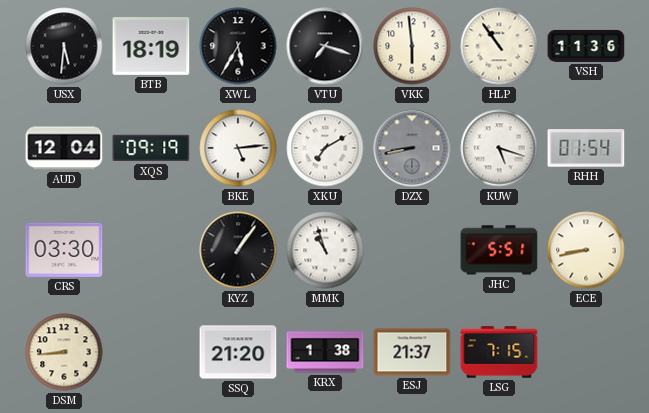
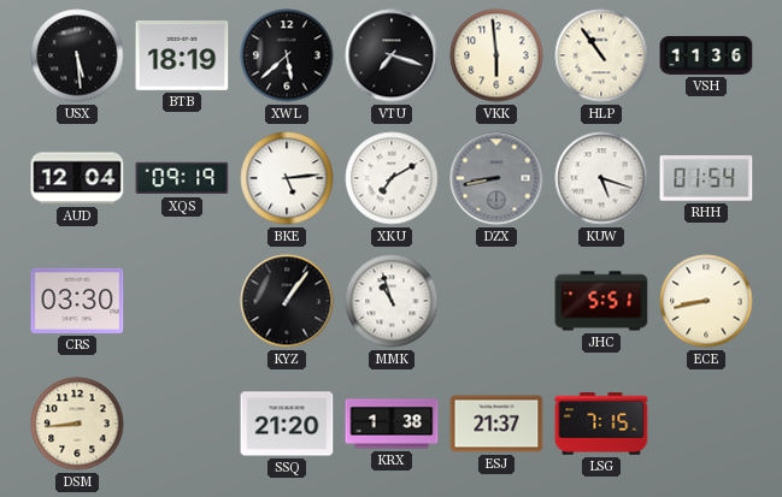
USX: 5:31 -> 5:29
XWL: 5:35 -> 5:38
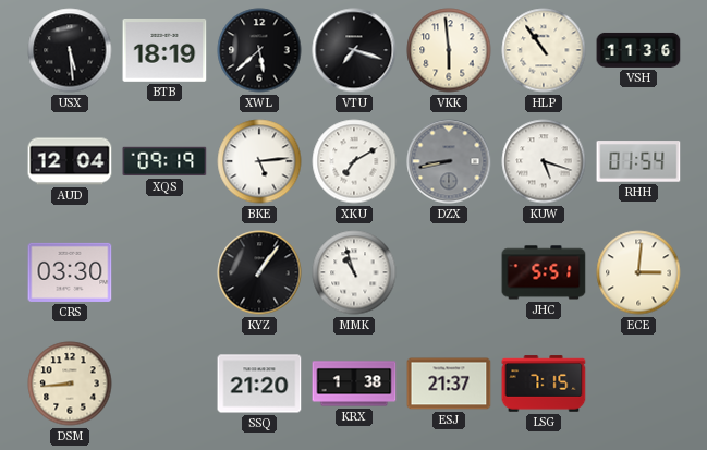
ECE: 8:43 -> 3:01
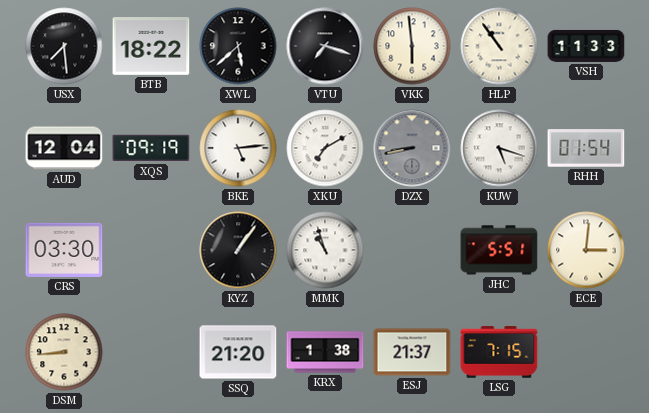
USX: 5:29 -> 7:29
BTB: 18:19 -> 18:22
VSH: 11:36 -> 11:33
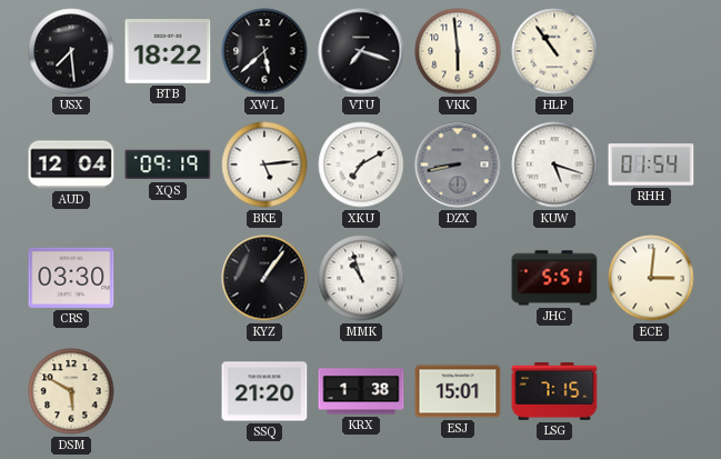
VSH: 11:33 -> none
DSM: 8:44 -> 5:50
ESJ: 21:37 -> 15:01
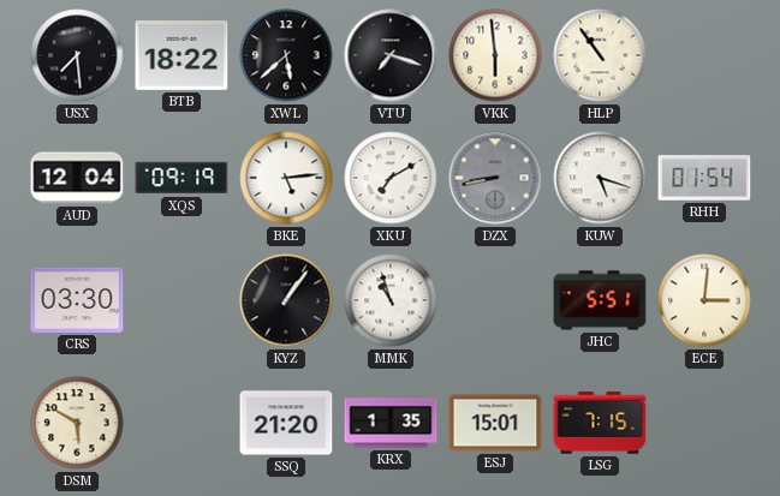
KRX: 1:38 -> 1:35
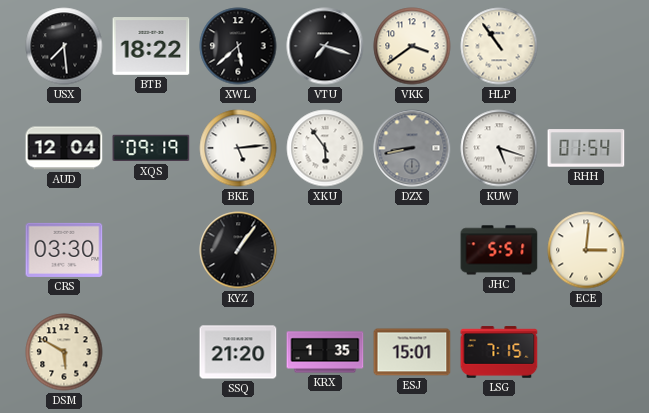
VKK: 5:59 -> 3:39
XKU: 7:10 -> 5:54
MMK: 10:57 -> none
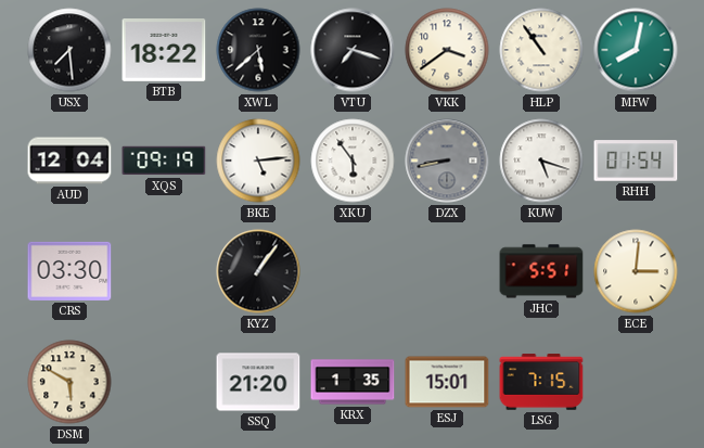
MFW: none -> 8:02
